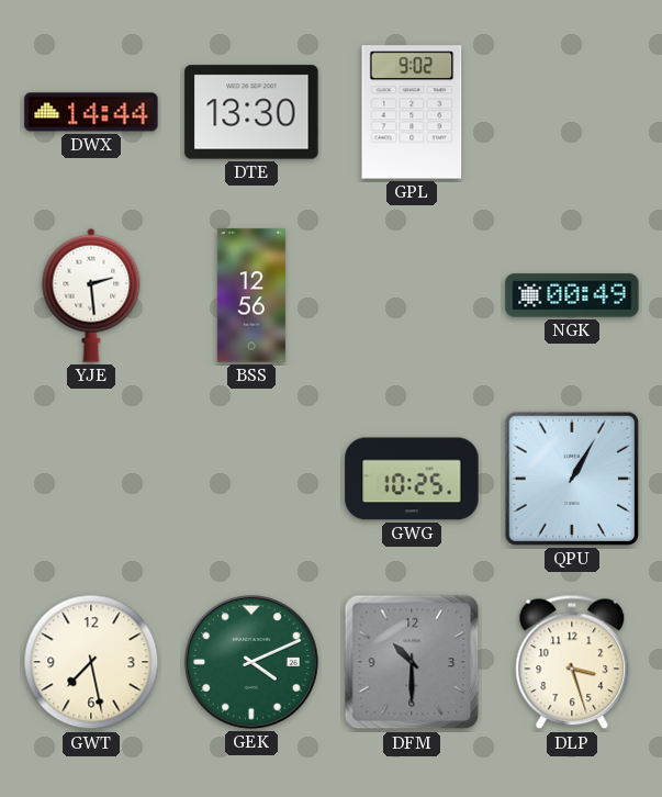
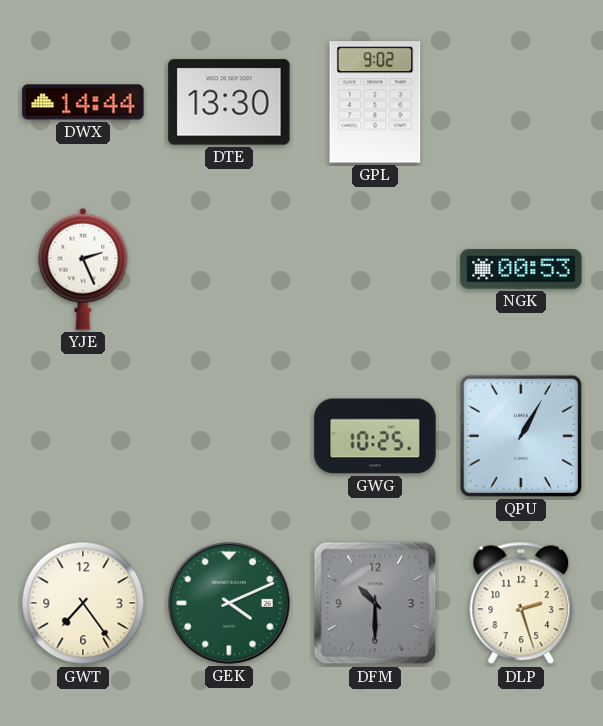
YJE: 2:29 -> 2:26
BSS: 12:56 -> none
NGK: 00:49 -> 00:53
GWT: 7:28 -> 7:24
DLP: 3:27 -> 2:27
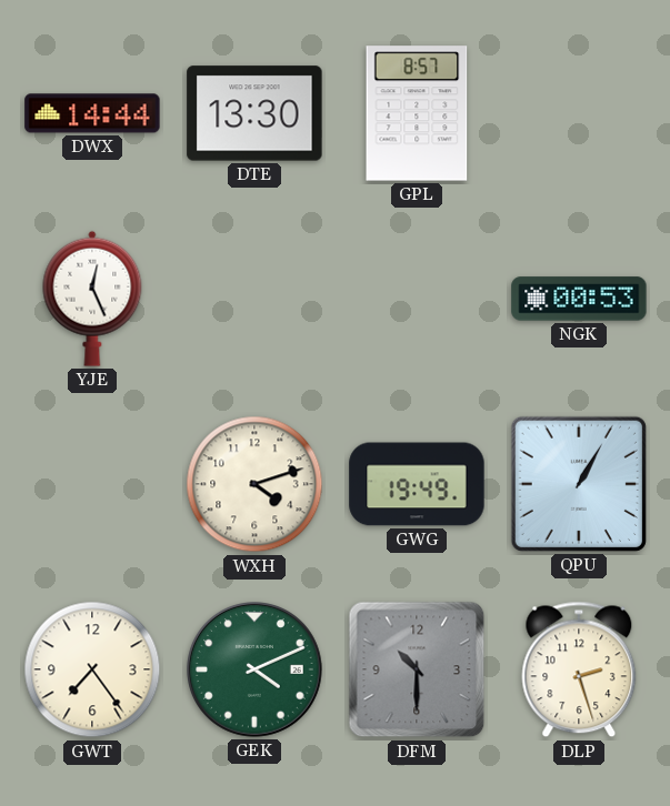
GPL: 9:02 -> 8:57
YJE: 2:26 -> 12:26
WXH: none -> 4:12
GWG: 10:25 -> 19:49
